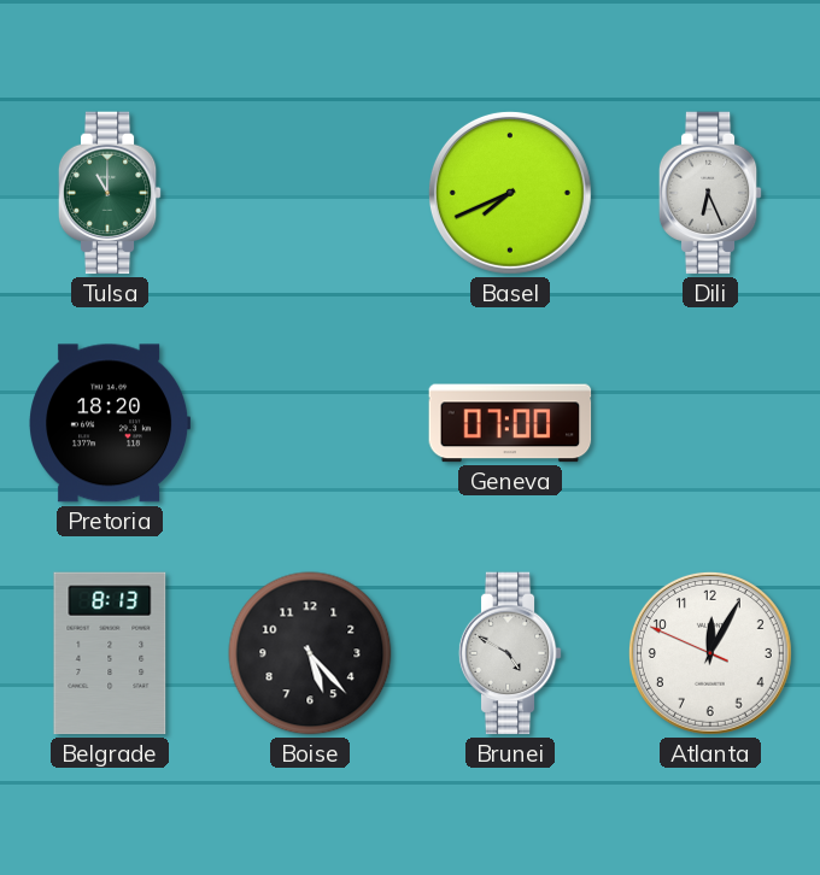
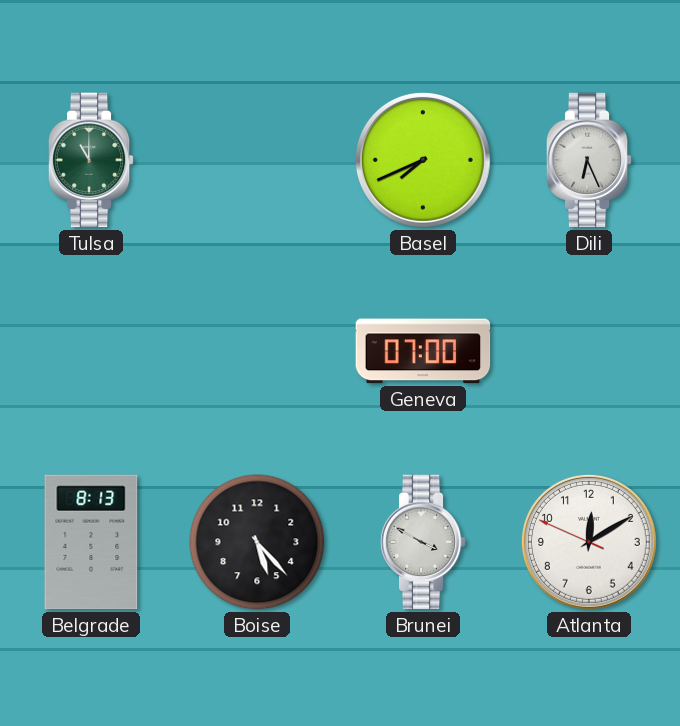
Pretoria: 18:20 -> none
Brunei: 4:50 -> 3:50
Atlanta: 12:04 -> 12:09
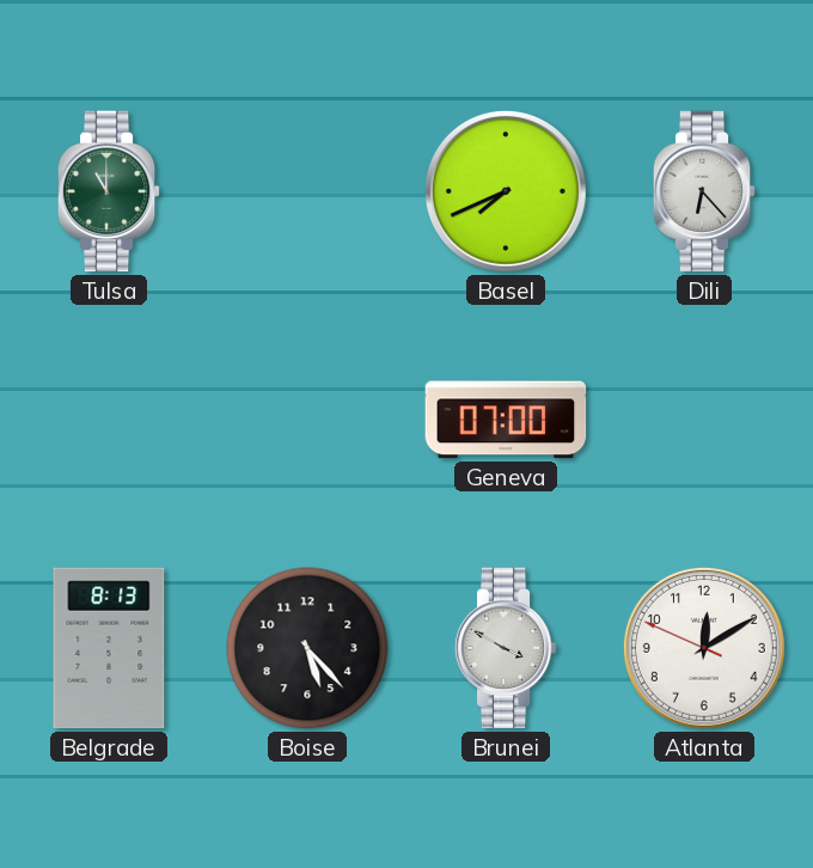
Dili: 6:26 -> 6:23
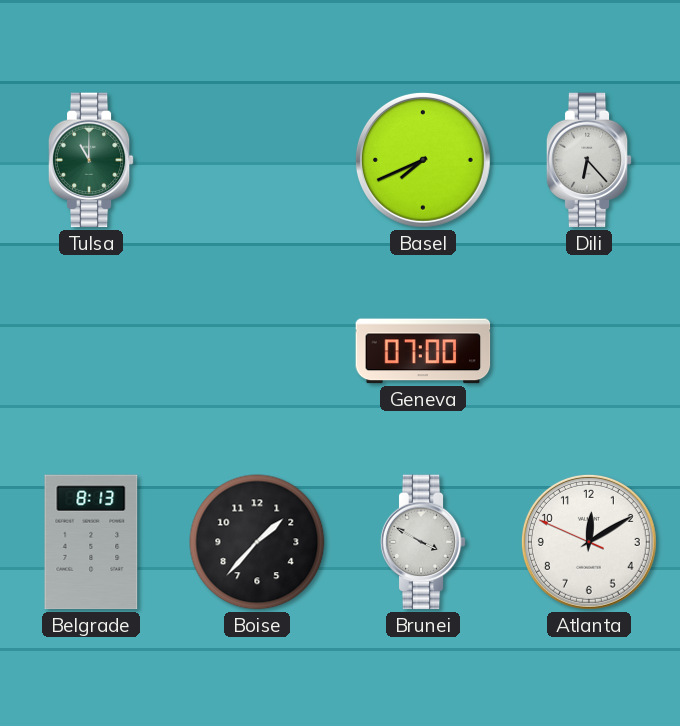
Boise: 5:23 -> 1:37
